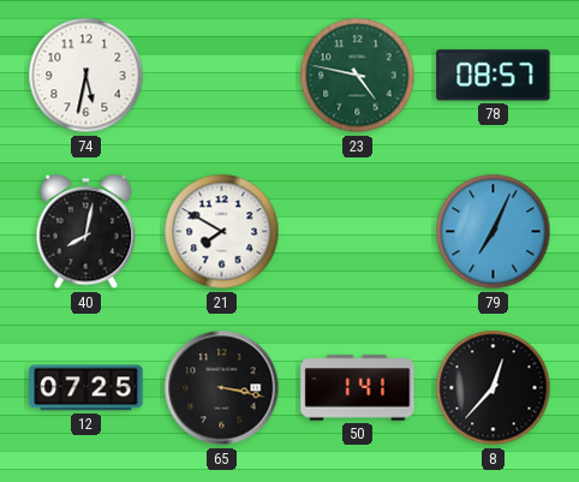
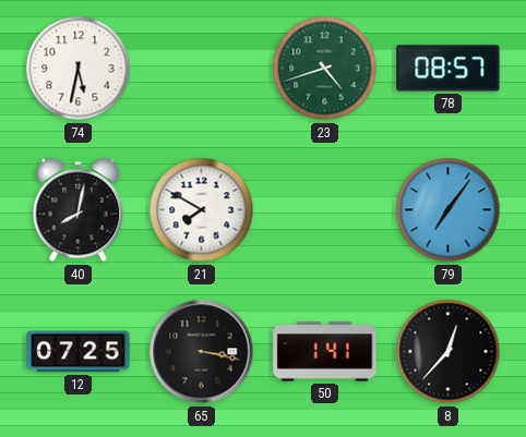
23: 4:47 -> 4:42
79: 7:04 -> 7:06
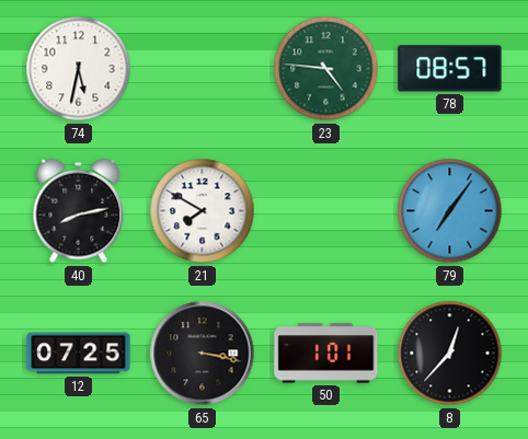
23: 4:42 -> 4:46
40: 8:02 -> 8:13
50: 1:41 -> 1:01
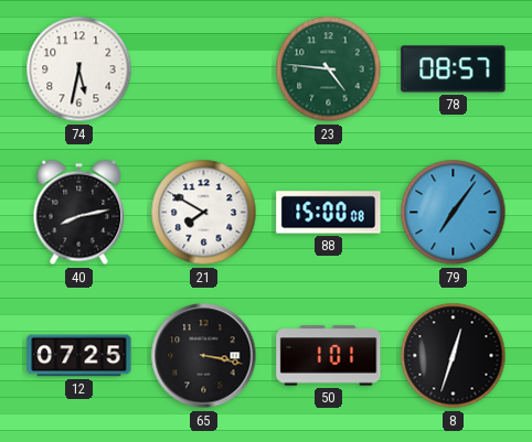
88: none -> 15:00
8: 12:37 -> 12:33
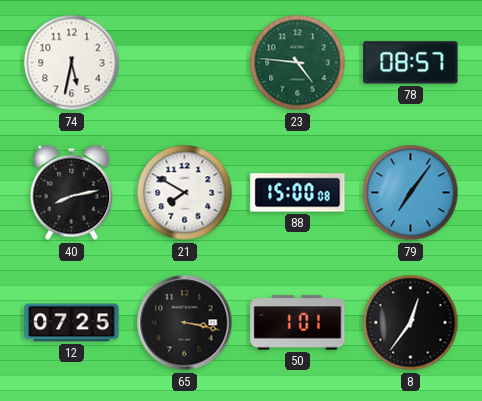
8: 12:33 -> 12:36
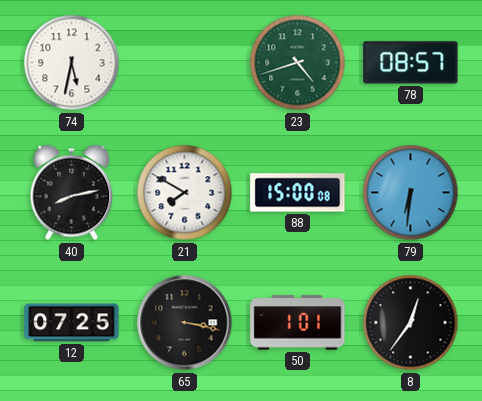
23: 4:46 -> 4:42
79: 7:06 -> 6:31
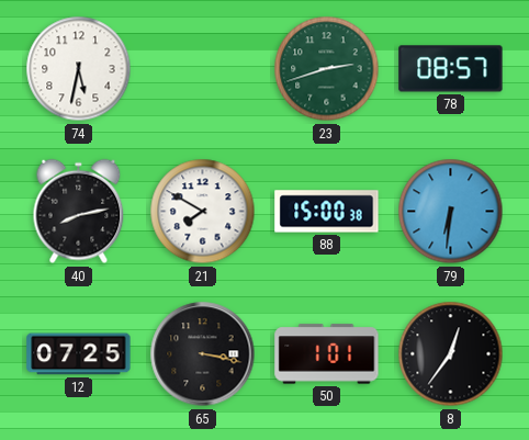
23: 4:42 -> 2:42
88: 15:00:08 -> 15:00:38
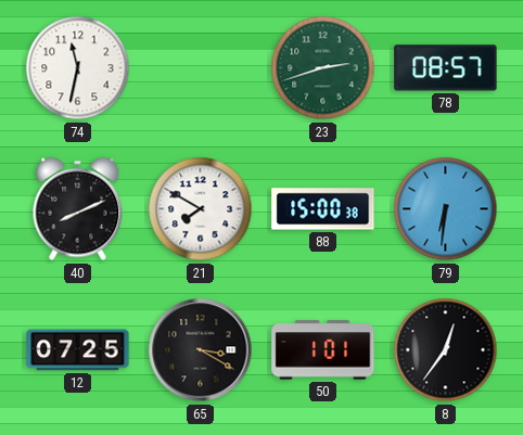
74: 5:32 -> 11:32
40: 8:13 -> 8:11
65: 3:17 -> 3:20
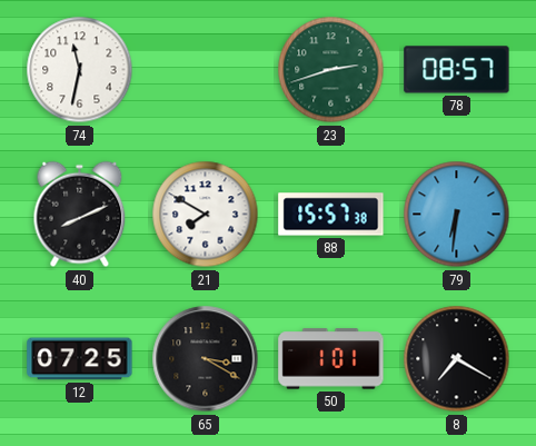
88: 15:00 -> 15:57
8: 12:36 -> 7:20
